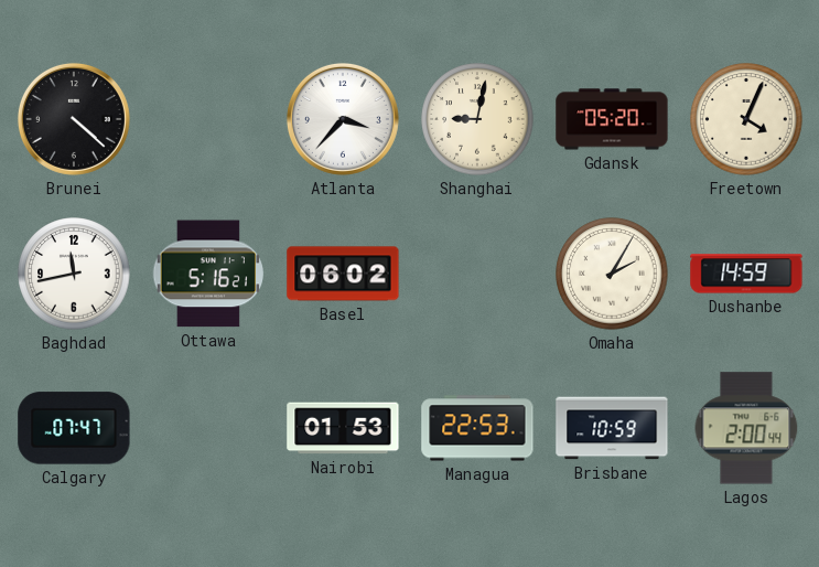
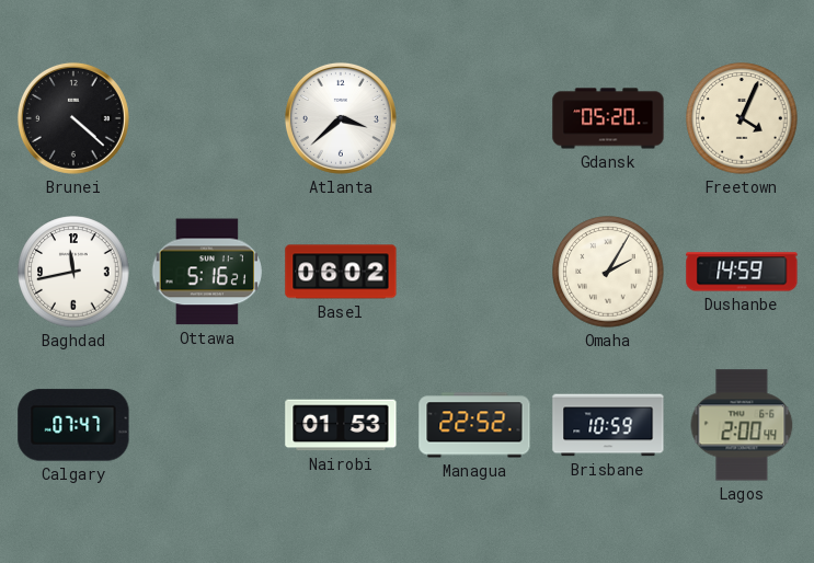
Atlanta: 3:37 -> 3:38
Shanghai: 9:02 -> none
Managua: 22:53 -> 22:52
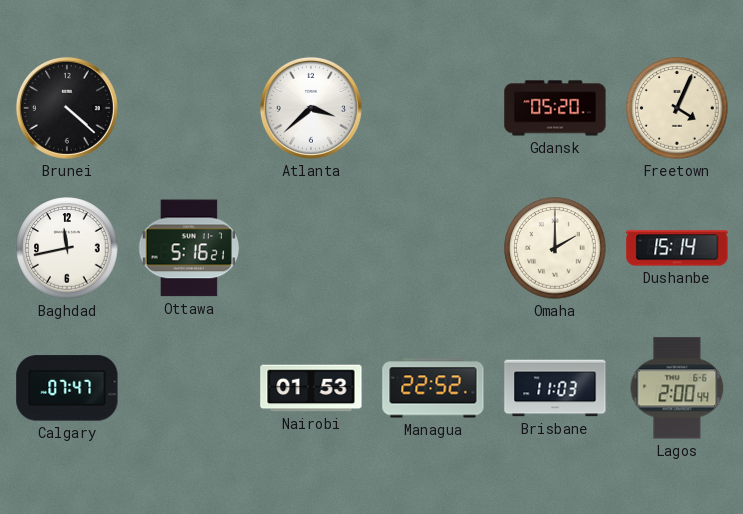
Basel: 06:02 -> none
Omaha: 2:05 -> 2:00
Dushanbe: 14:59 -> 15:14
Brisbane: 10:59 -> 11:03
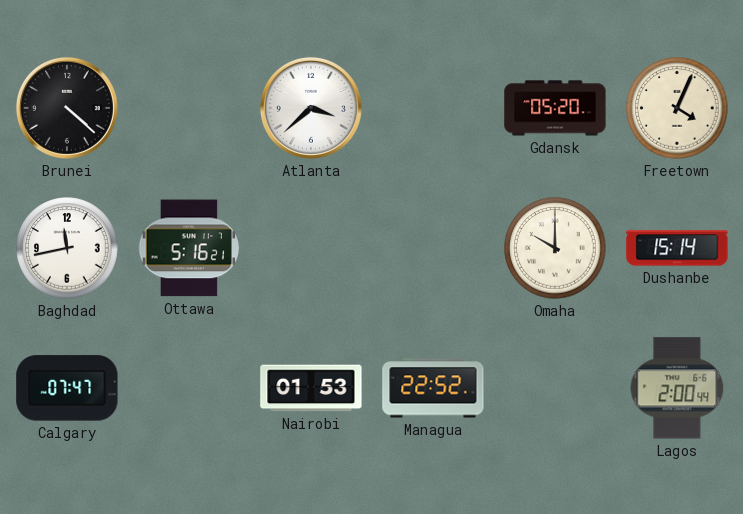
Omaha: 2:00 -> 10:00
Brisbane: 11:03 -> none
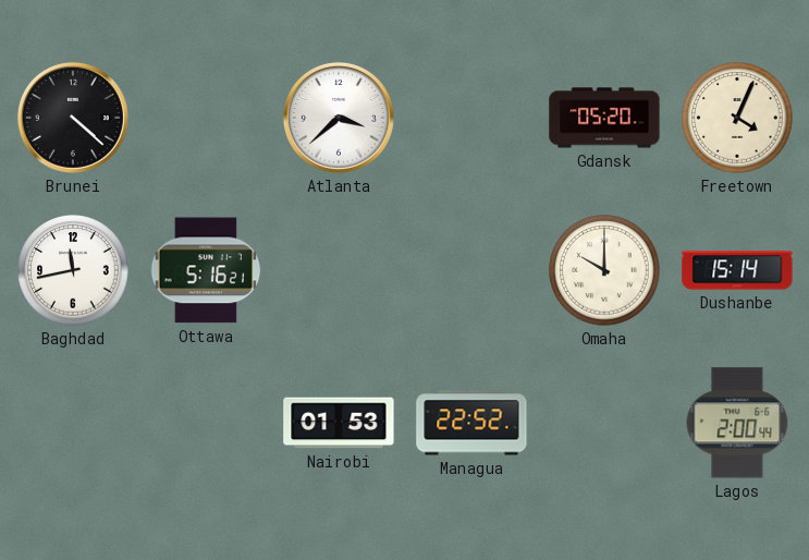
Calgary: 07:47 -> none
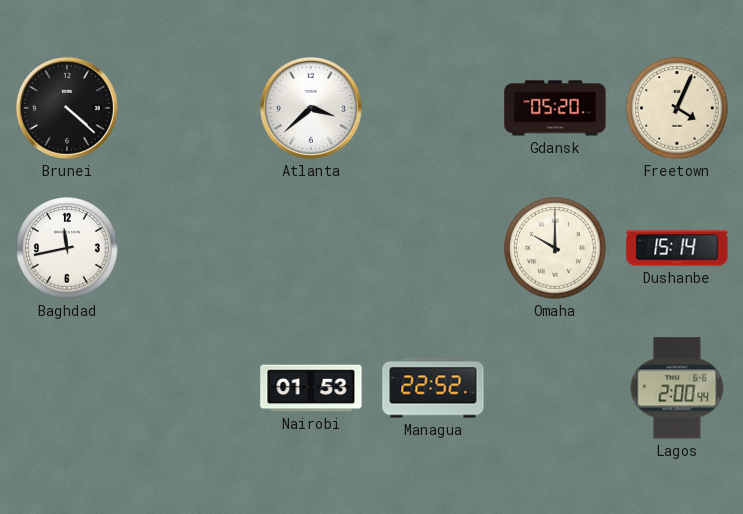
Ottawa: 5:16 -> none
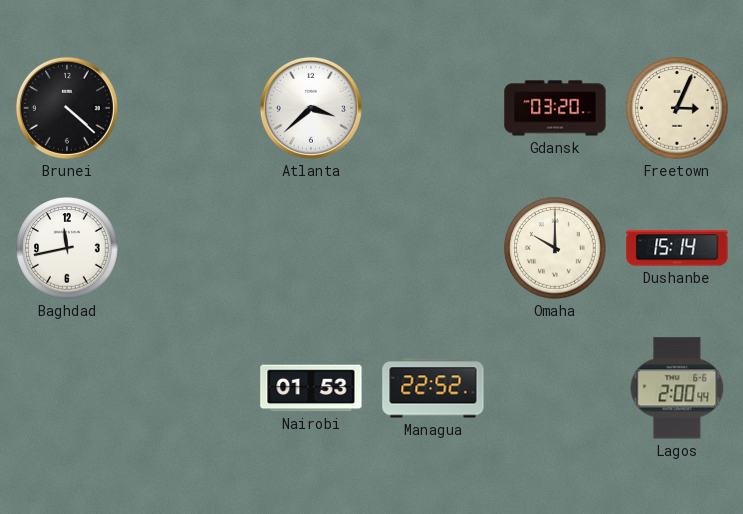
Gdansk: 05:20 -> 03:20
Freetown: 4:04 -> 3:04
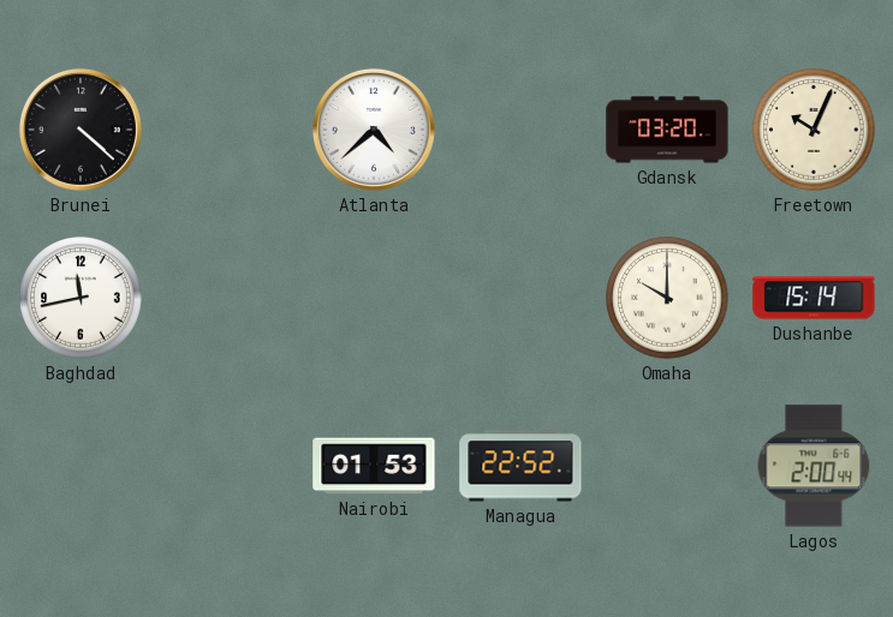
Atlanta: 3:38 -> 4:38
Freetown: 3:04 -> 10:04
